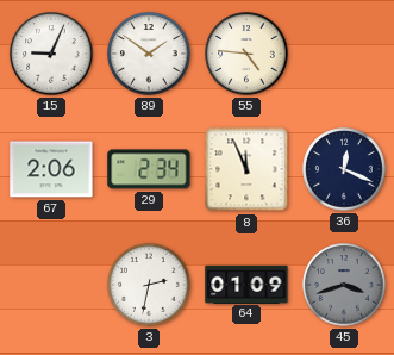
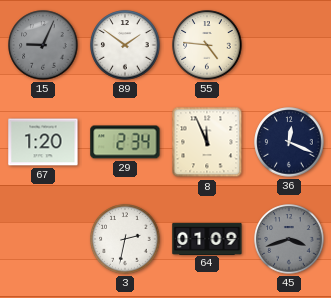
15 dial: white -> grey
67: 2:06 -> 1:20
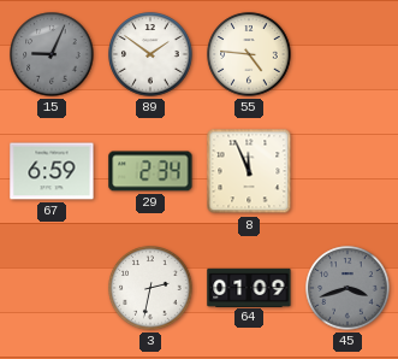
67: 1:20 -> 6:59
36: 12:19 -> none
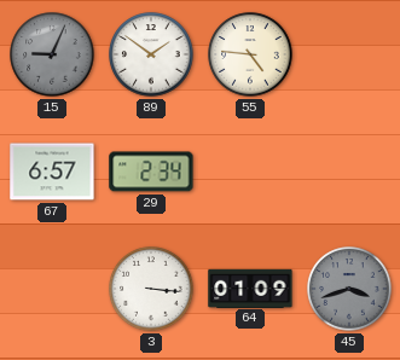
67: 6:59 -> 6:57
8: 11:56 -> none
3: 2:32 -> 3:16
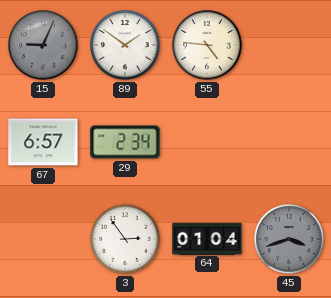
3: 3:16 -> 2:54
64: 01:09 -> 01:04
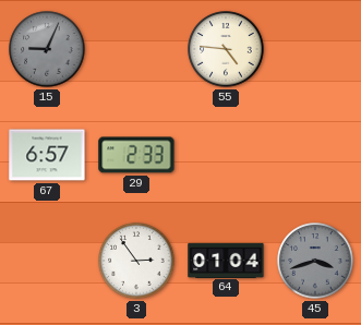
89: 1:51 -> none
29: 2:34 -> 2:33
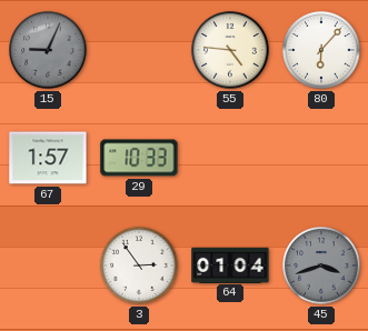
80: none -> 6:07
67: 6:57 -> 1:57
29: 2:33 -> 10:33
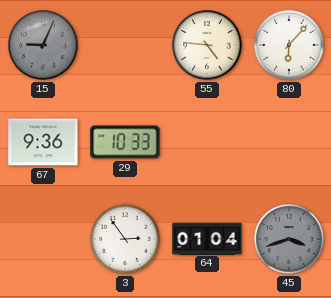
67: 1:57 -> 9:36
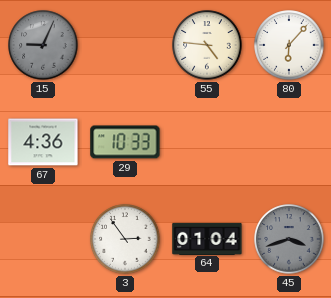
67: 9:36 -> 4:36
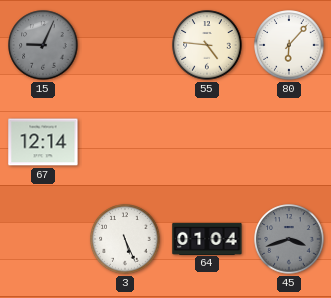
67: 4:36 -> 12:14
29: 10:33 -> none
3: 2:54 -> 5:26
